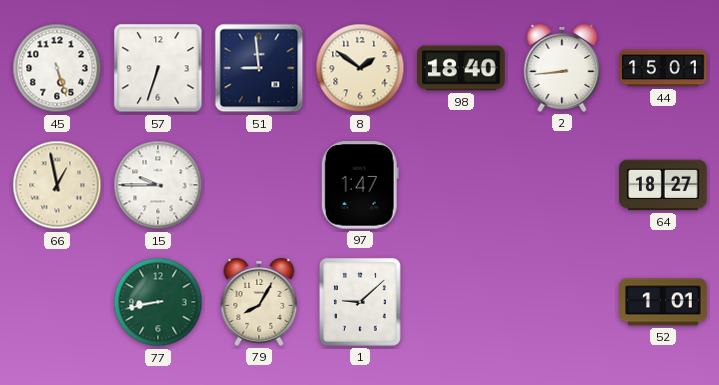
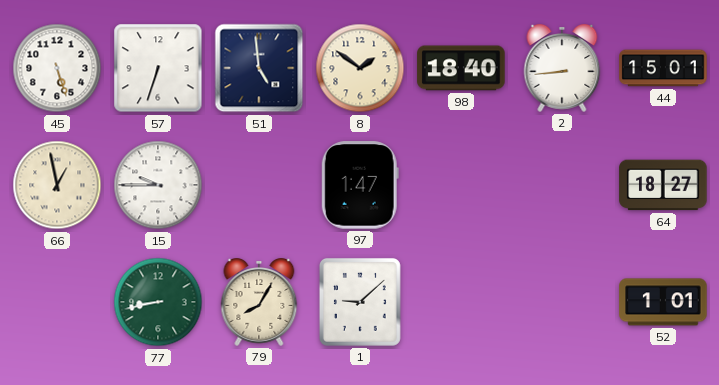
51: 8:59 -> 4:59
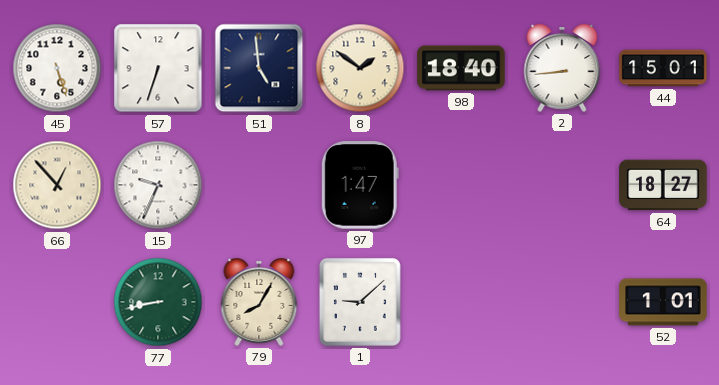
66: 12:58 -> 12:53
15: 9:45 -> 9:34
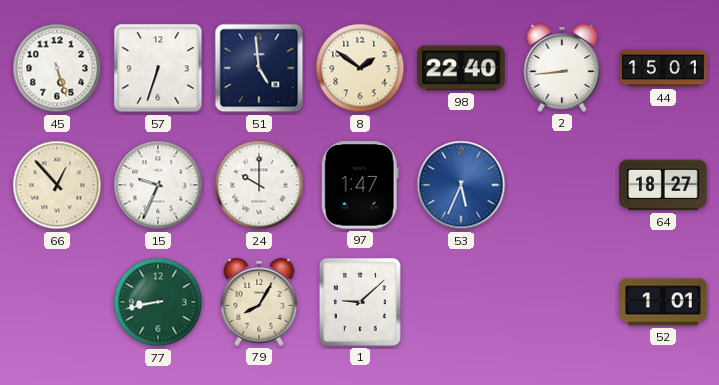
98: 18:40 -> 22:40
24: none -> 10:00
53: none -> 5:34
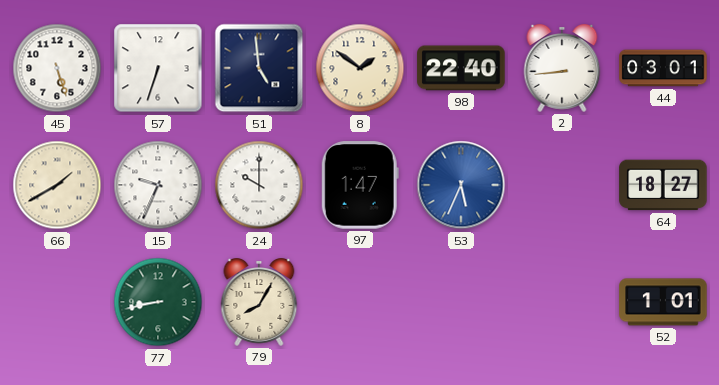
44: 15:01 -> 03:01
66: 12:53 -> 1:40
1: 9:08 -> none
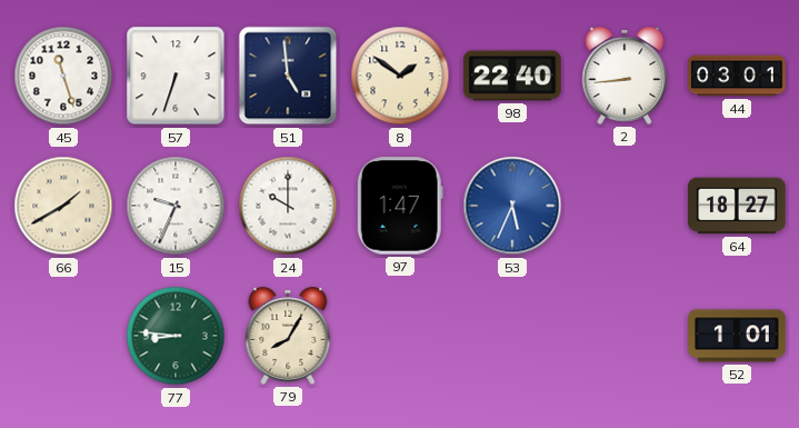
45: 5:27 -> 11:27
77: 8:43 -> 8:46
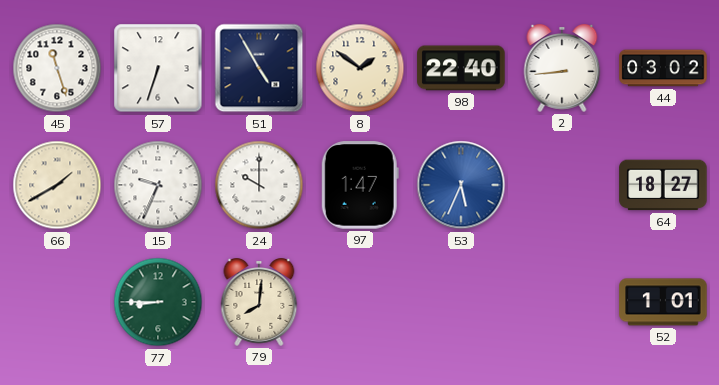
51: 4:59 -> 4:55
44: 03:01 -> 03:02
77: 8:46 -> 8:45
79: 8:05 -> 8:01
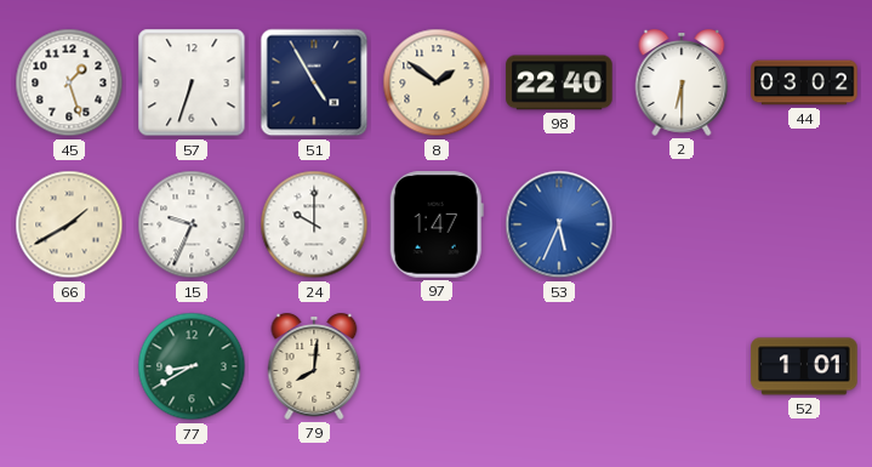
45: 11:27 -> 1:27
2: 8:44 -> 6:30
64: 18:27 -> none
77: 8:45 -> 8:40
